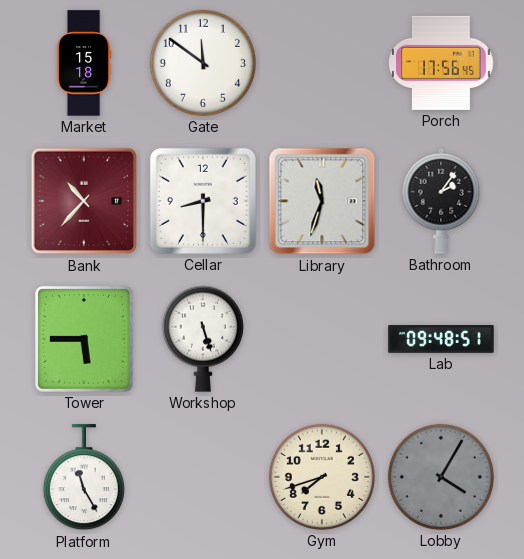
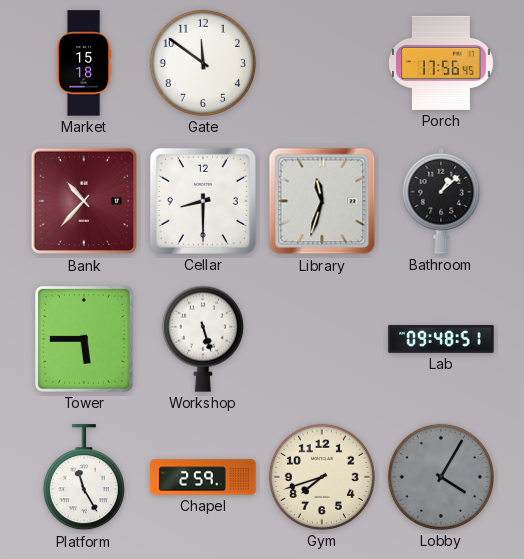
Bathroom: 2:06 -> 1:08
Chapel: none -> 2:59
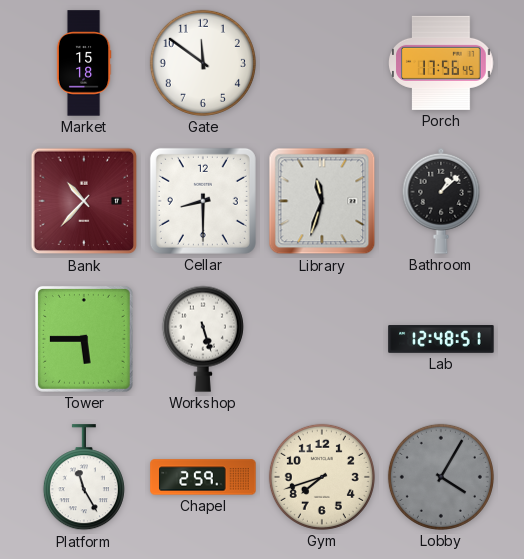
Lab: 09:48 -> 12:48
